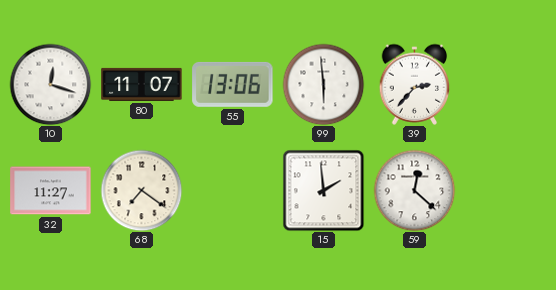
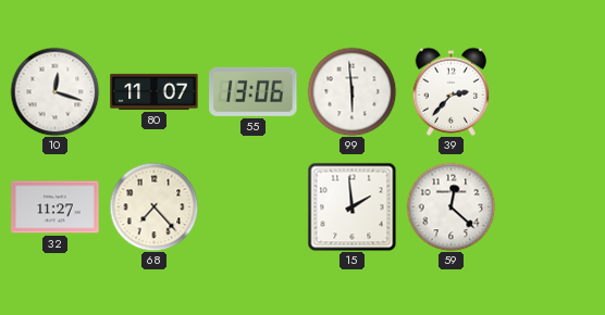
68: 7:21 -> 7:23
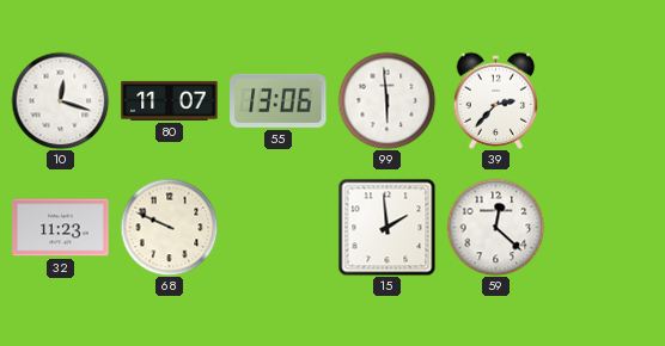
32: 11:27 -> 11:23
68: 7:23 -> 9:49
